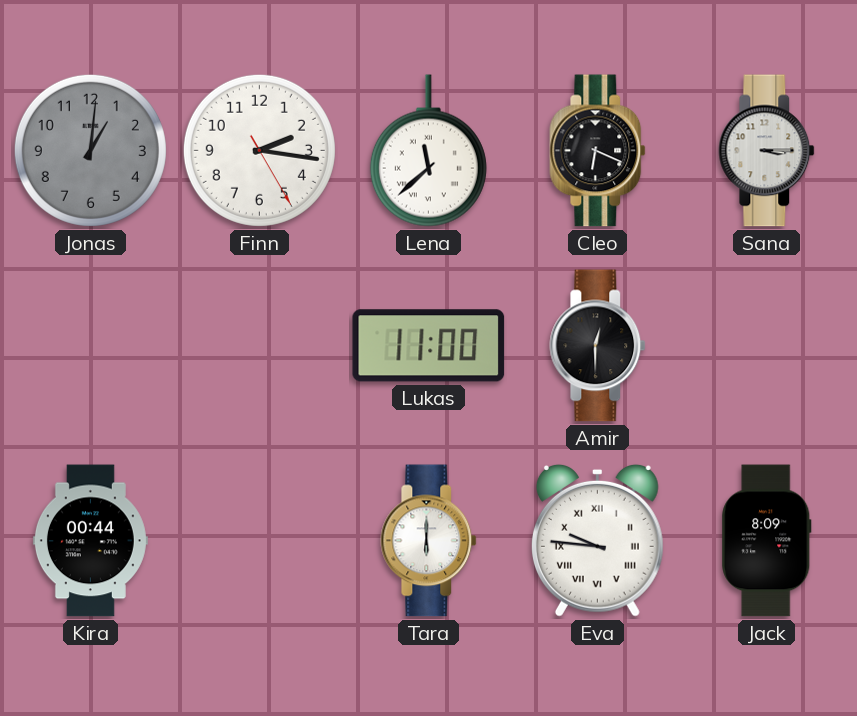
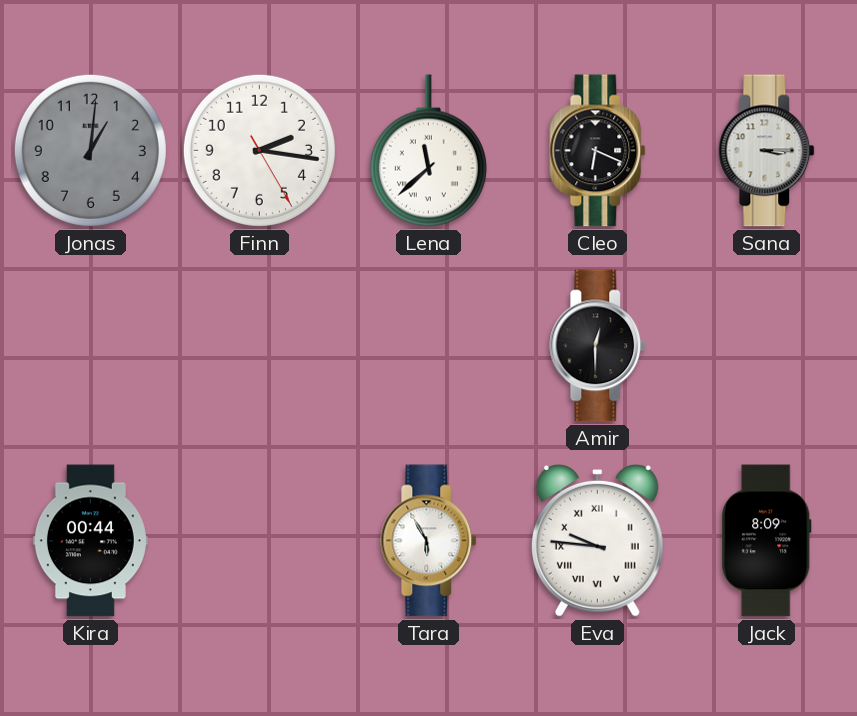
Lukas: 11:00 -> none
Tara: 6:00 -> 5:55
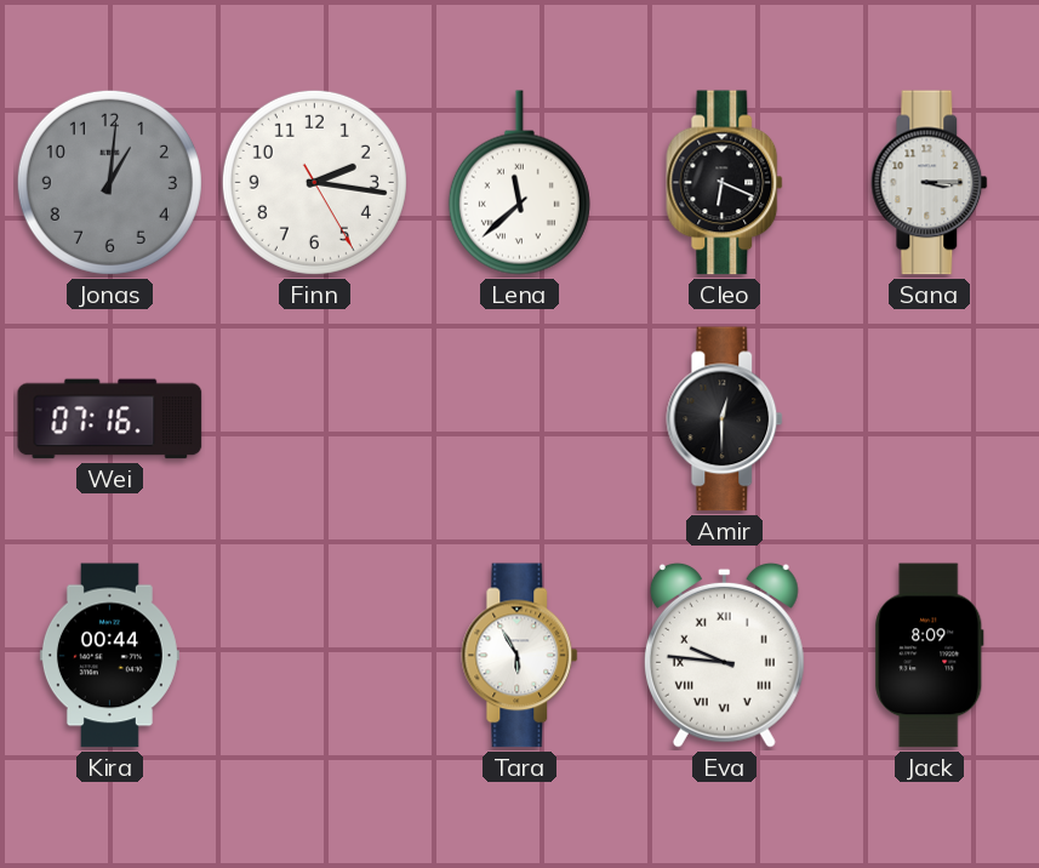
Wei: none -> 07:16
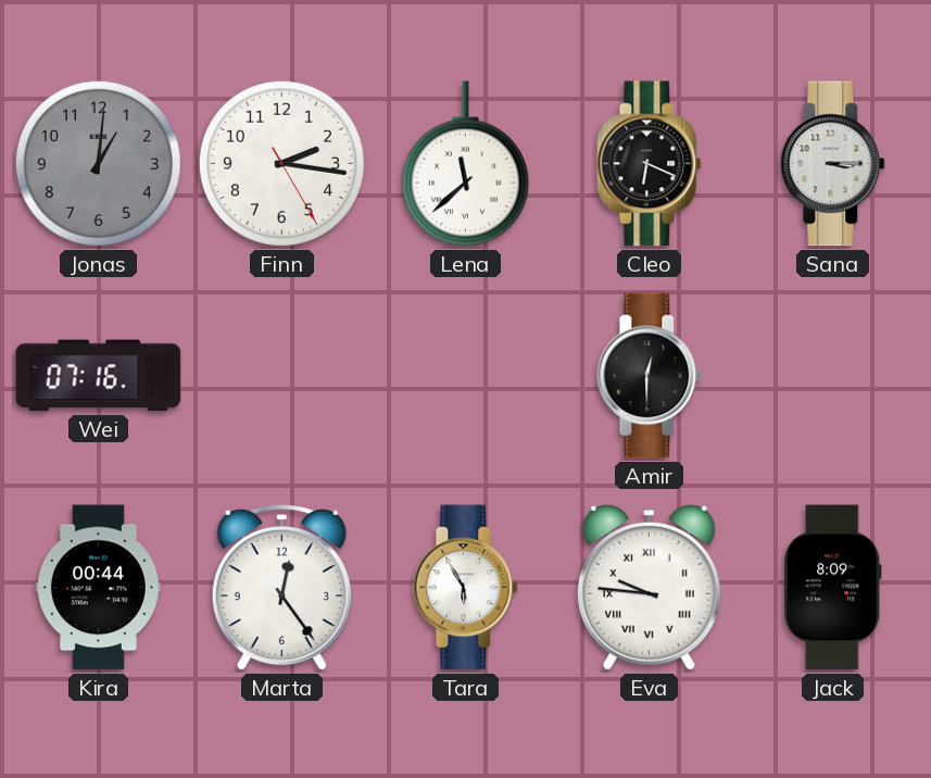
Marta: none -> 12:24
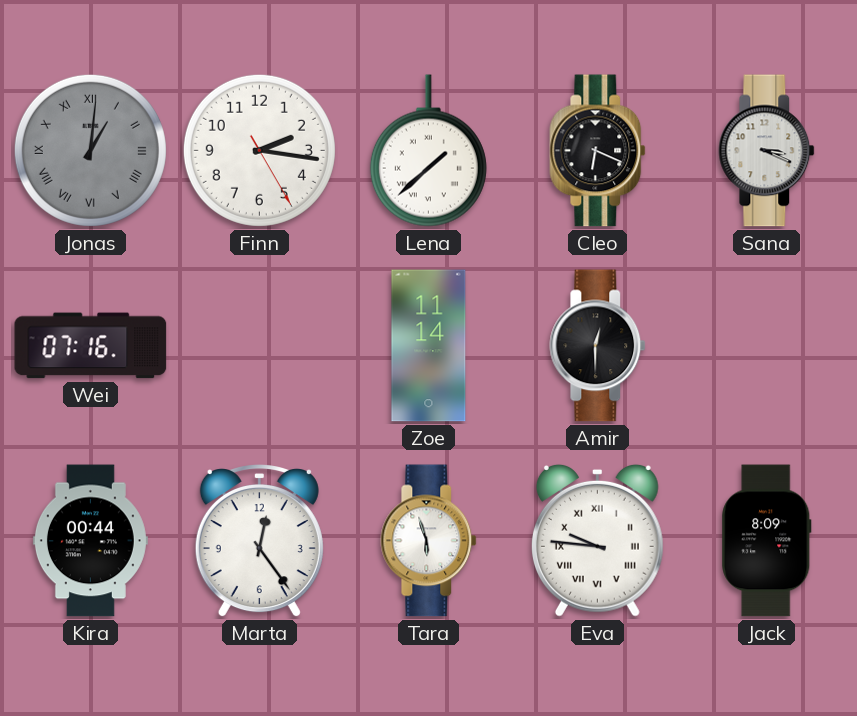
Jonas numerals: Arabic -> Roman
Lena: 11:38 -> 1:38
Sana: 3:15 -> 3:19
Zoe: none -> 11:14
Tara: 5:55 -> 5:57
